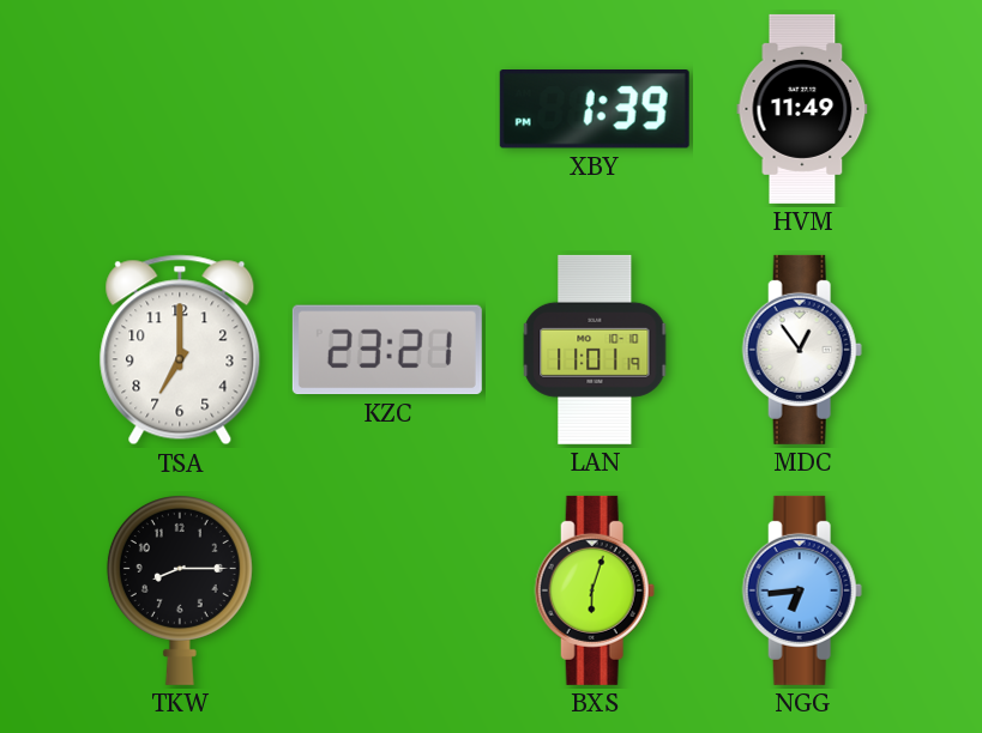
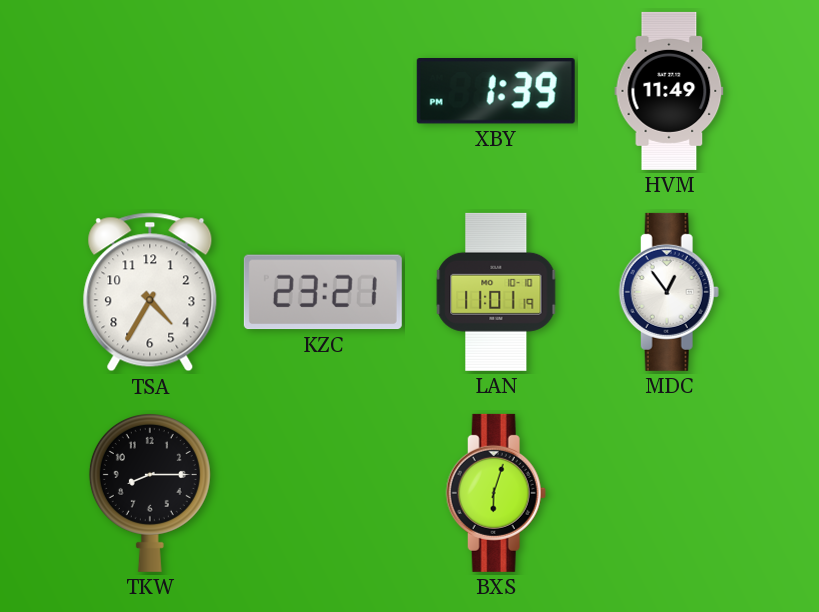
TSA: 7:00 -> 4:35
NGG: 6:44 -> none
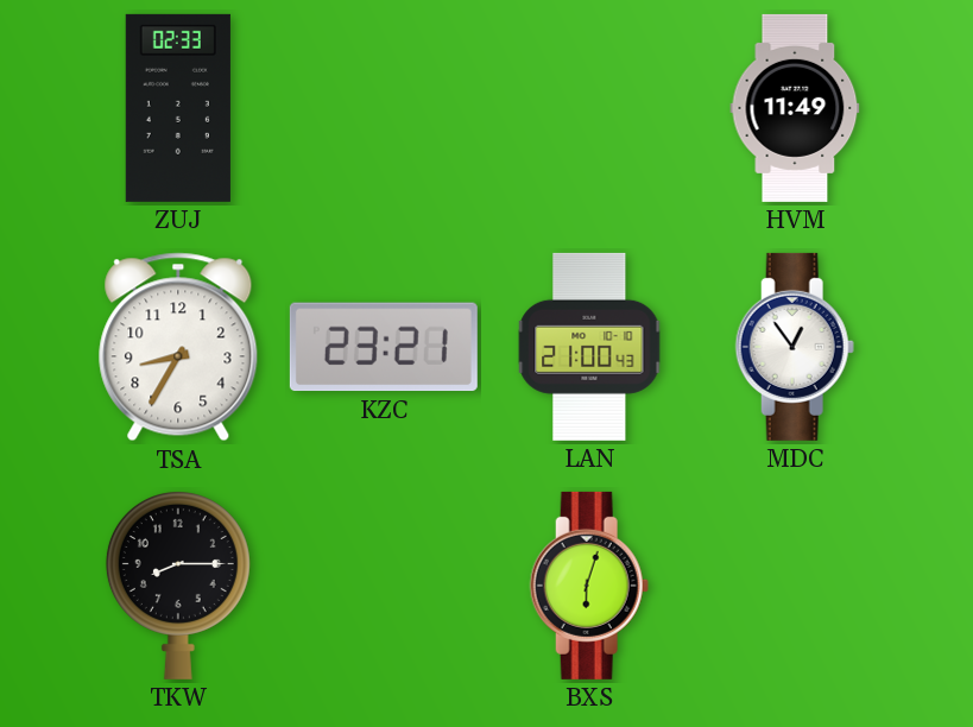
ZUJ: none -> 02:33
XBY: 1:39 -> none
TSA: 4:35 -> 8:35
LAN: 11:01 -> 21:00
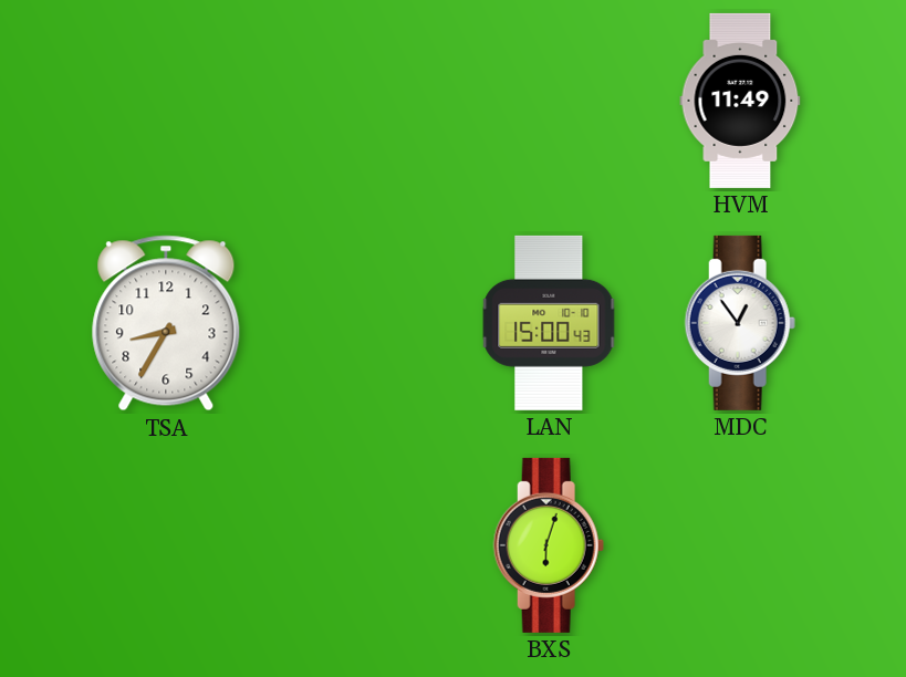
ZUJ: 02:33 -> none
KZC: 23:21 -> none
LAN: 21:00 -> 15:00
TKW: 8:15 -> none
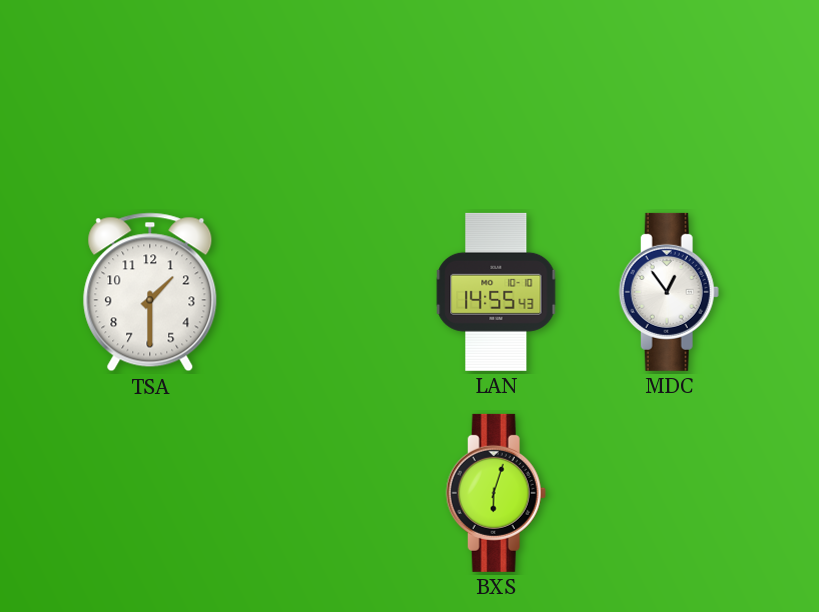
HVM: 11:49 -> none
TSA: 8:35 -> 1:30
LAN: 15:00 -> 14:55
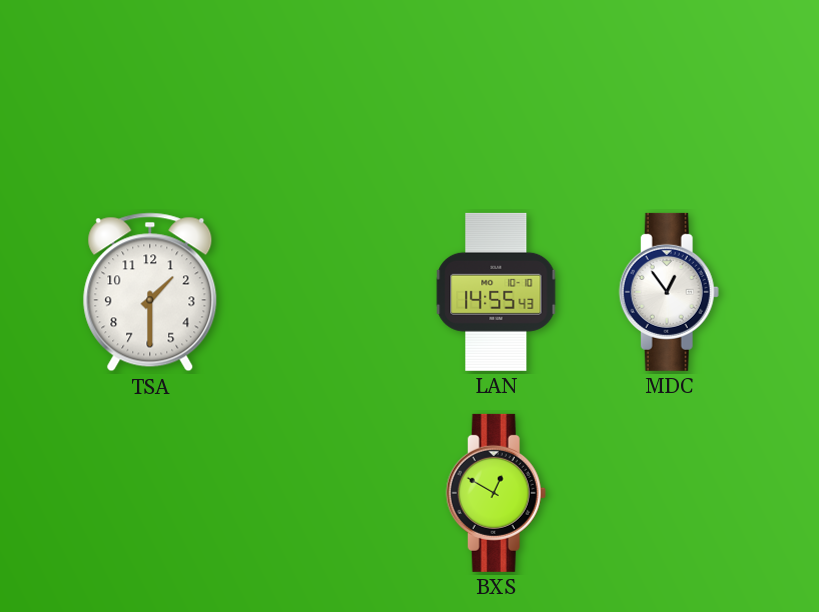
BXS: 6:03 -> 12:50
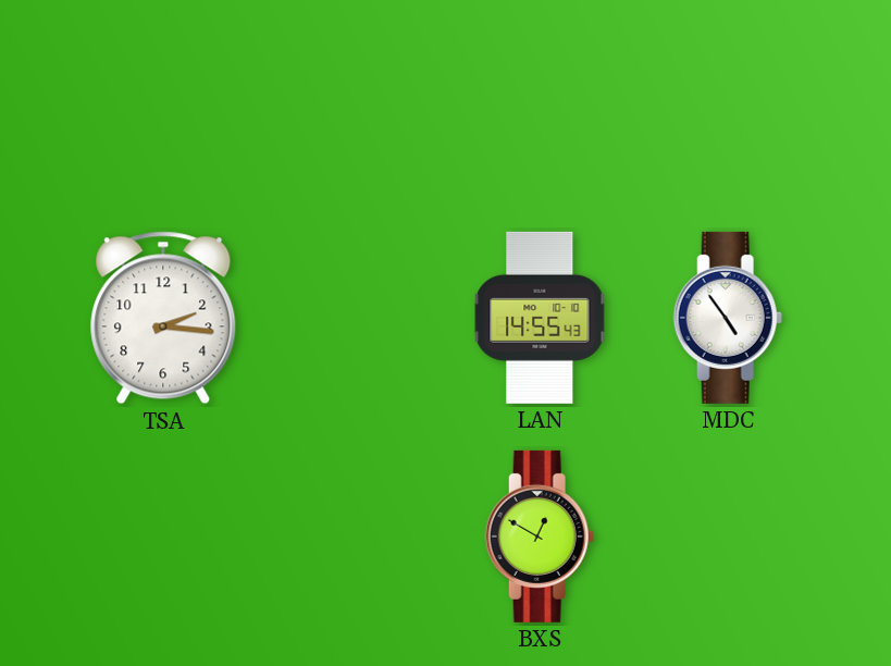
TSA: 1:30 -> 2:16
MDC: 12:54 -> 4:54
